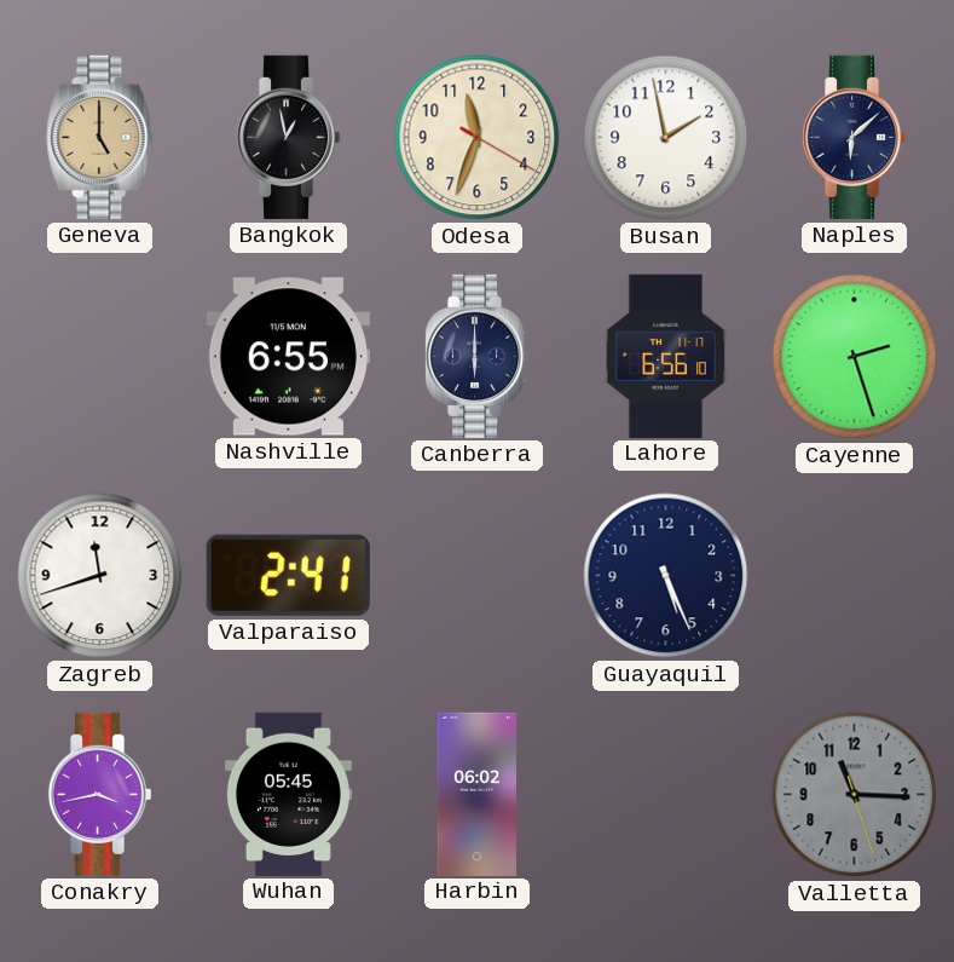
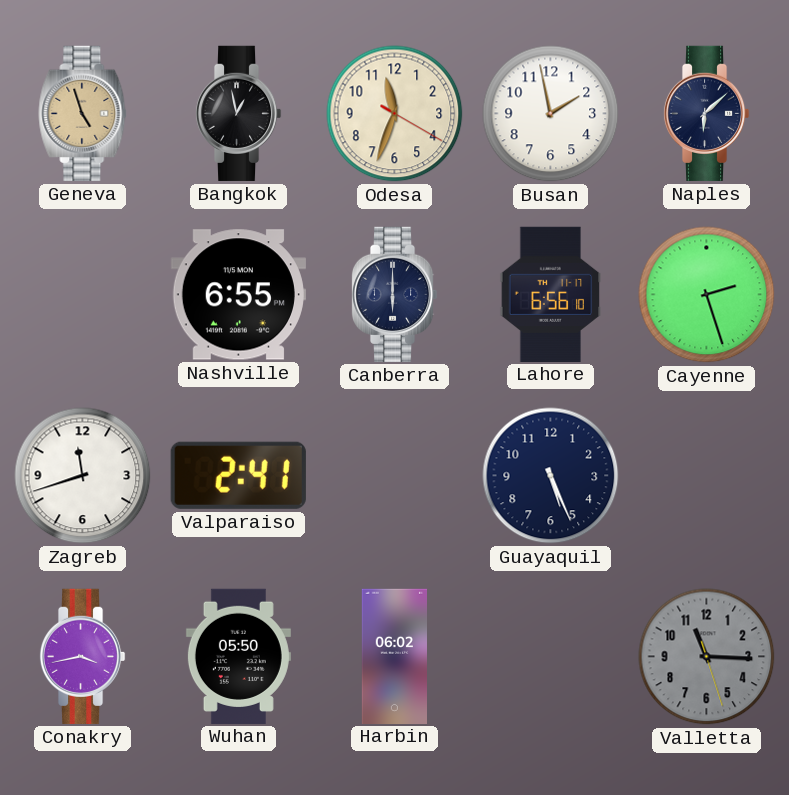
Geneva: 5:00 -> 4:57
Wuhan: 05:45 -> 05:50
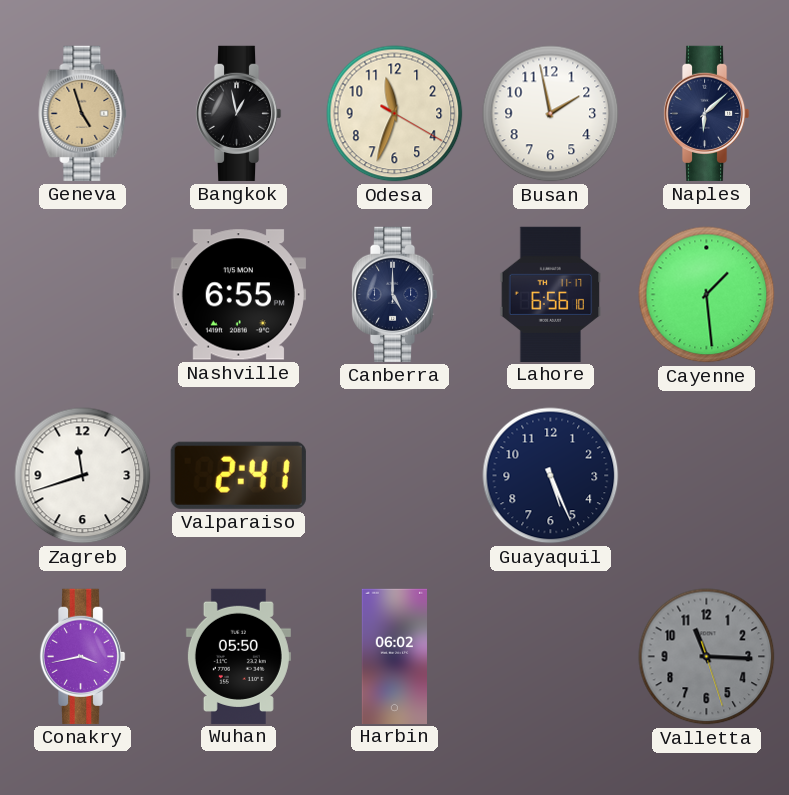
Canberra: 6:00 -> 5:00
Cayenne: 2:27 -> 1:29
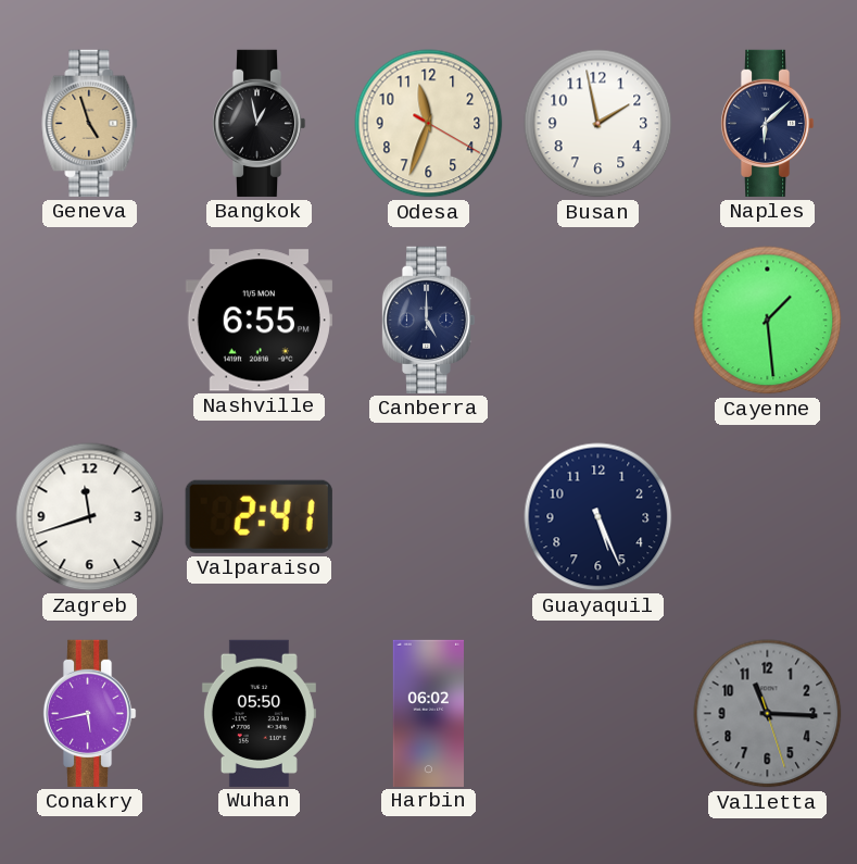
Lahore: 6:56 -> none
Conakry: 3:43 -> 5:43
